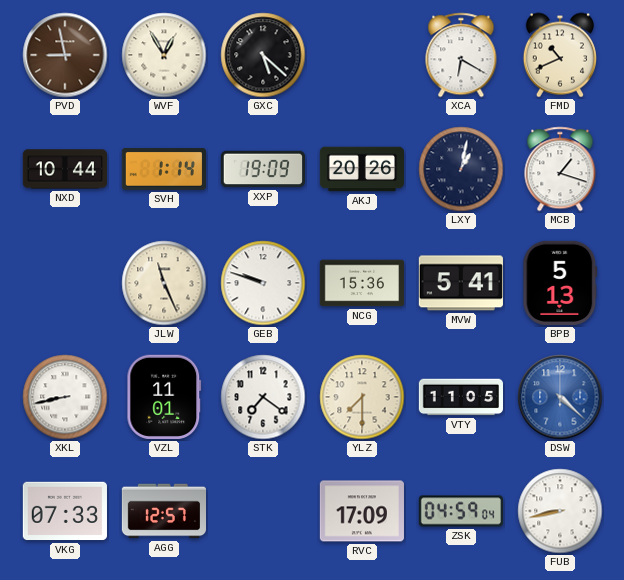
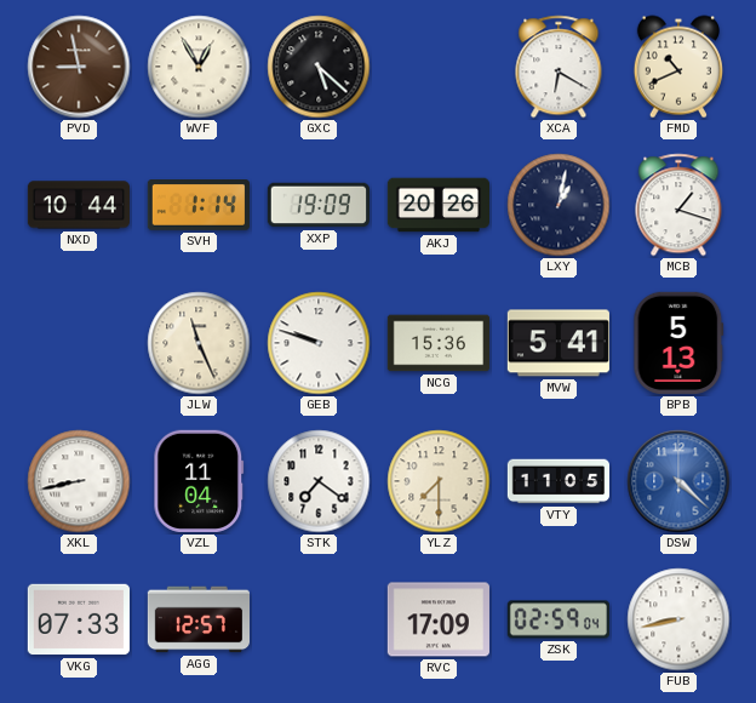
VZL: 11:01 -> 11:04
ZSK: 04:59 -> 02:59
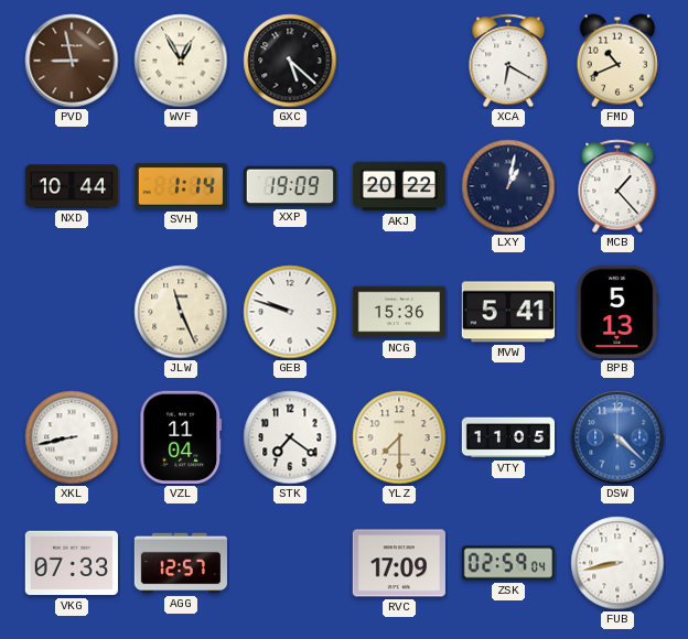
AKJ: 20:26 -> 20:22
MCB: 1:18 -> 1:23
